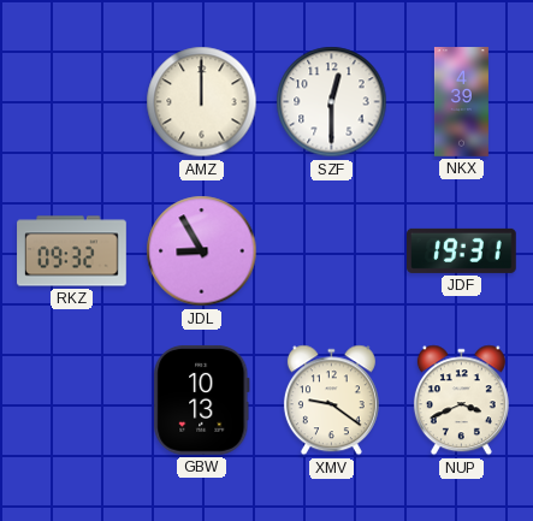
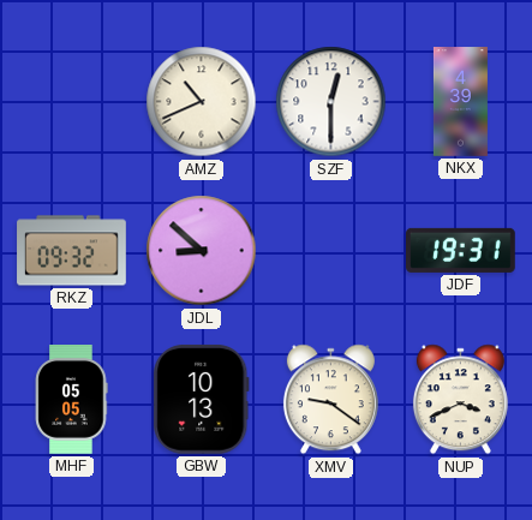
AMZ: 12:00 -> 10:41
JDL: 8:55 -> 8:52
MHF: none -> 05:05
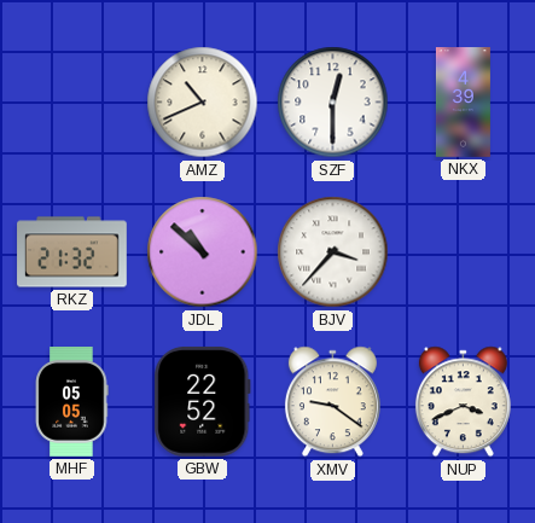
RKZ: 09:32 -> 21:32
JDL: 8:52 -> 10:52
BJV: none -> 3:37
JDF: 19:31 -> none
GBW: 10:13 -> 22:52
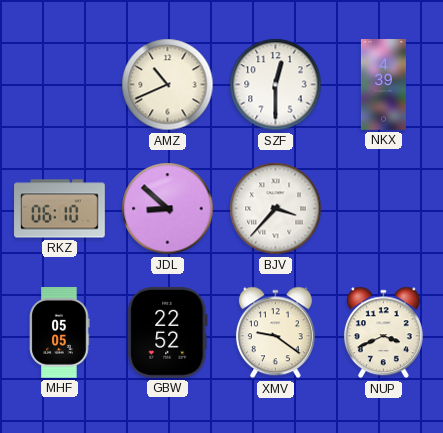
RKZ: 21:32 -> 06:10
JDL: 10:52 -> 8:52
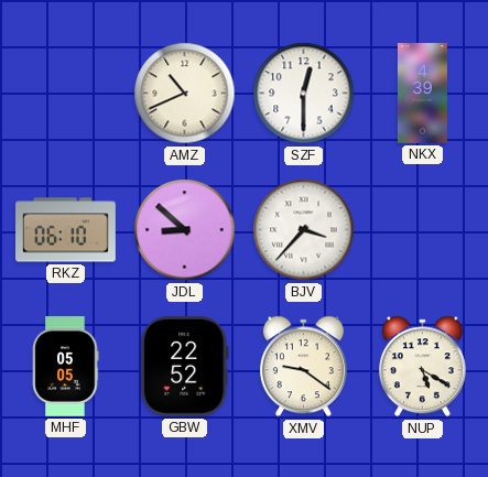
NUP: 3:41 -> 5:20
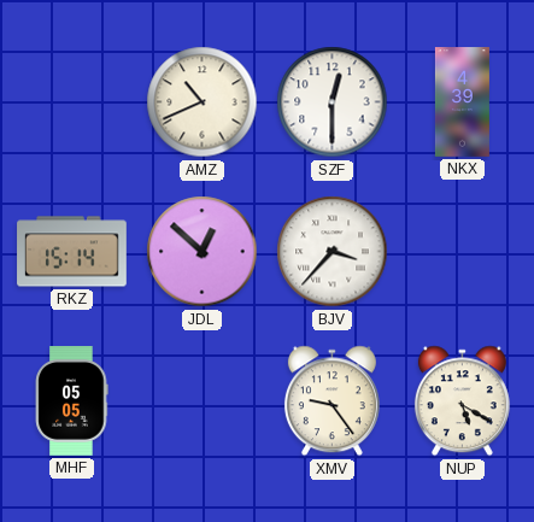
RKZ: 06:10 -> 15:14
JDL: 8:52 -> 12:52
GBW: 22:52 -> none
XMV: 9:21 -> 9:24
